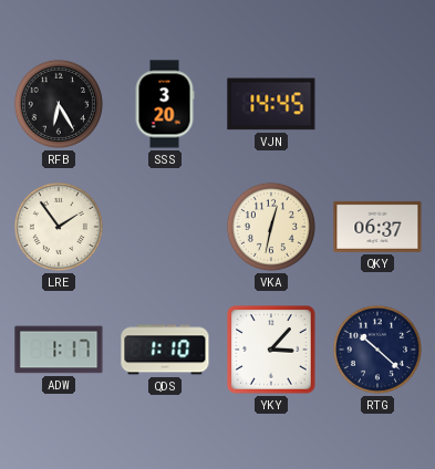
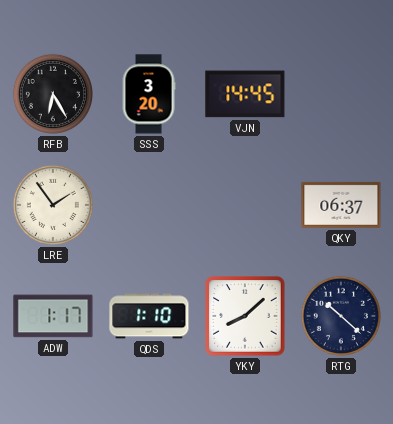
VKA: 12:32 -> none
YKY: 3:07 -> 8:08
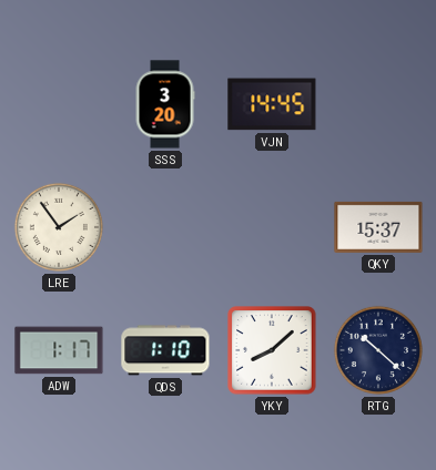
RFB: 6:25 -> none
QKY: 06:37 -> 15:37
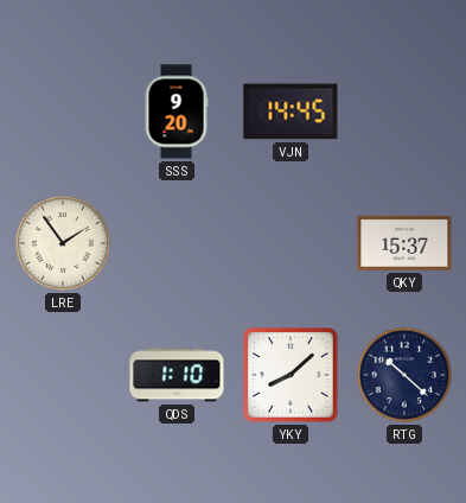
SSS: 3:20 -> 9:20
ADW: 1:17 -> none
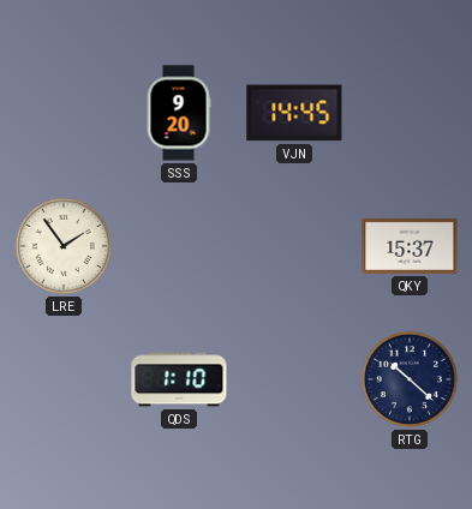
YKY: 8:08 -> none
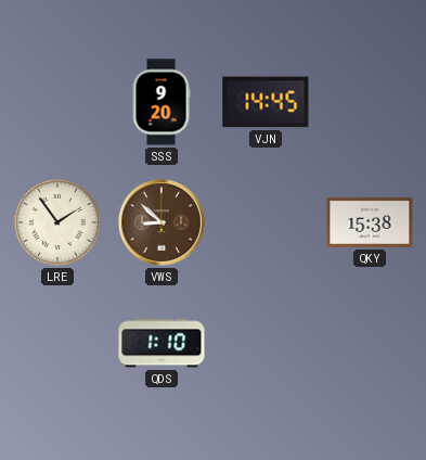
VWS: none -> 8:52
QKY: 15:37 -> 15:38
RTG: 10:22 -> none
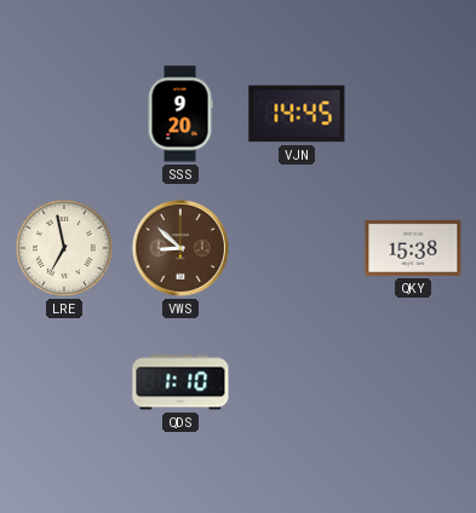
LRE: 1:54 -> 6:58
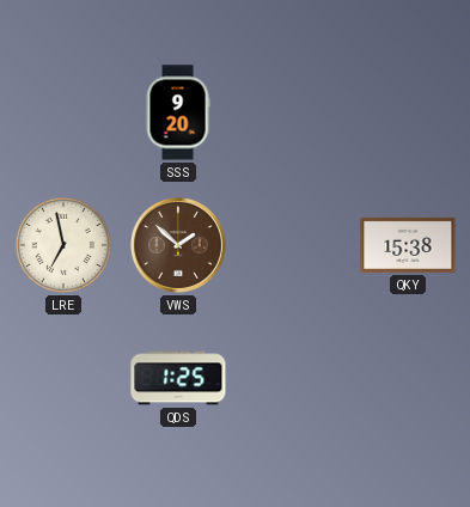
VJN: 14:45 -> none
VWS: 8:52 -> 1:52
QDS: 1:10 -> 1:25
